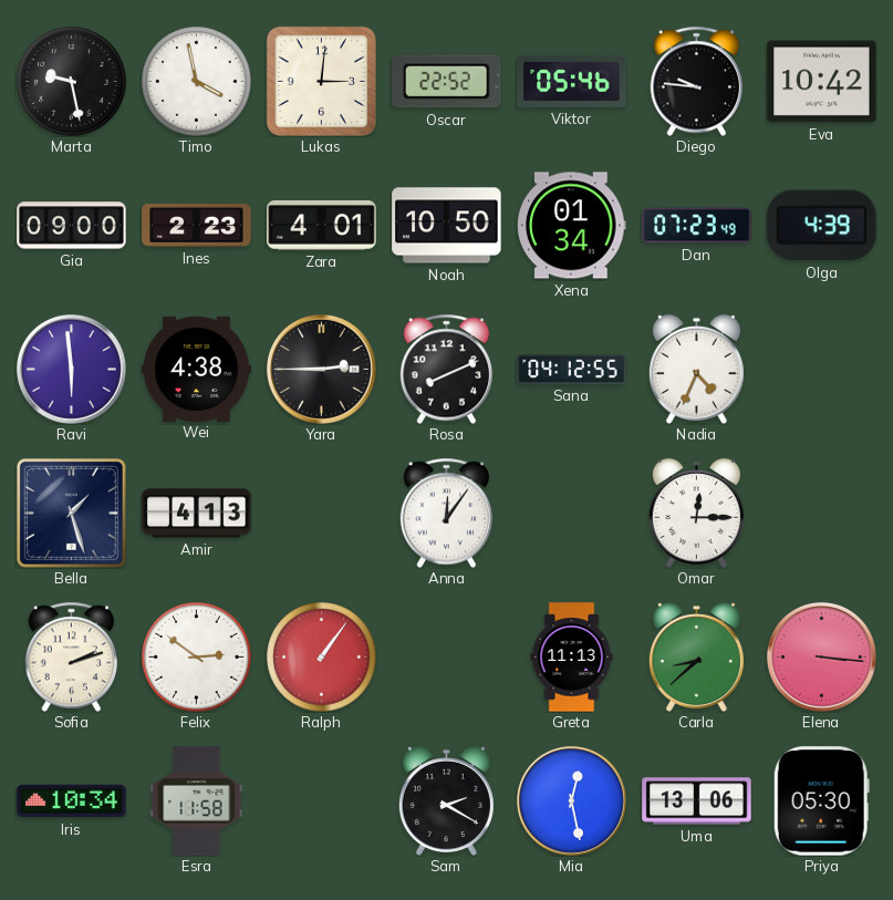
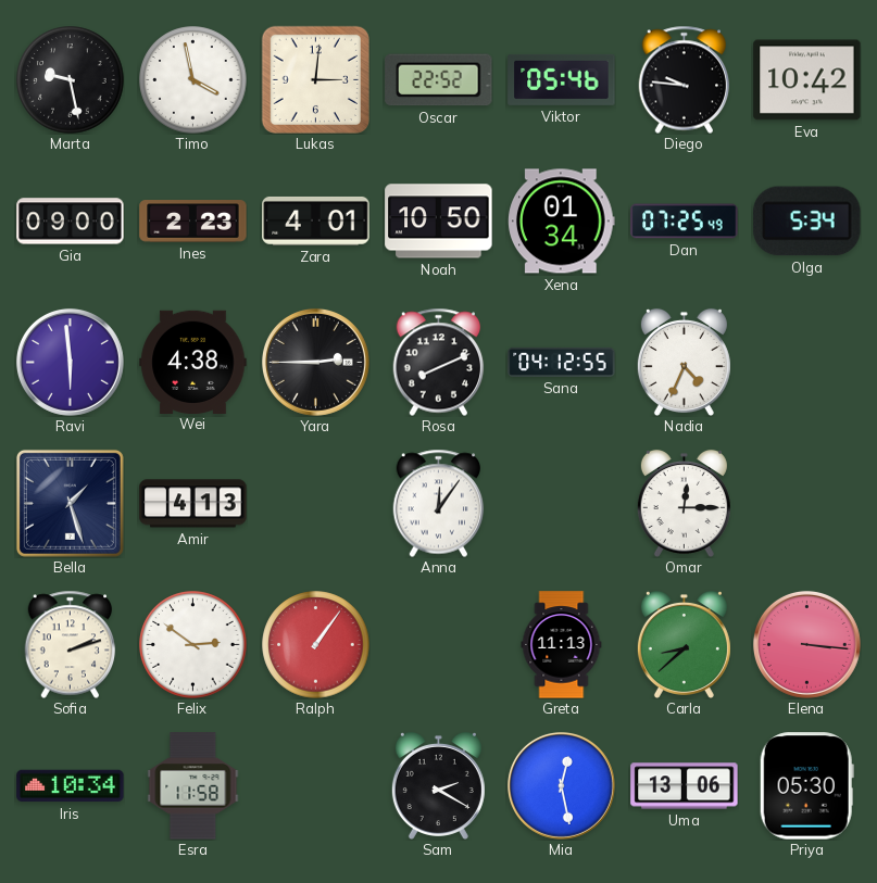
Dan: 07:23 -> 07:25
Olga: 4:39 -> 5:34
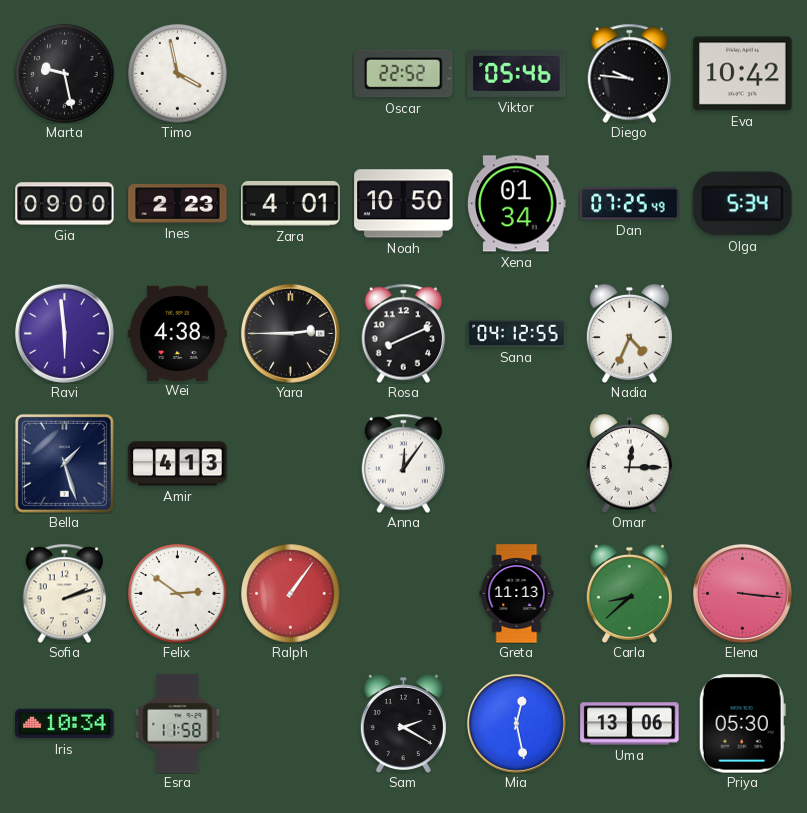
Lukas: 3:01 -> none
